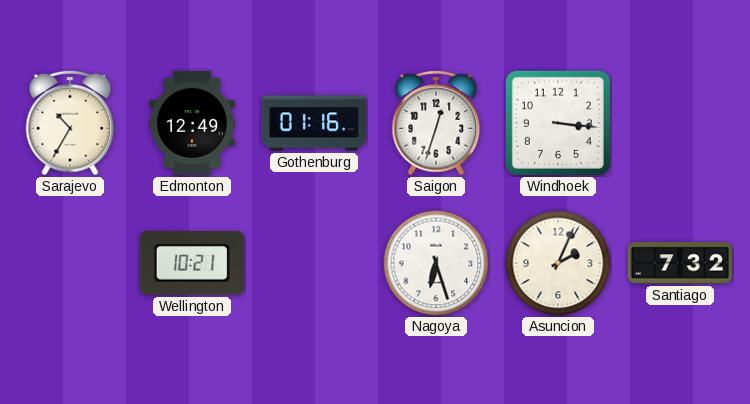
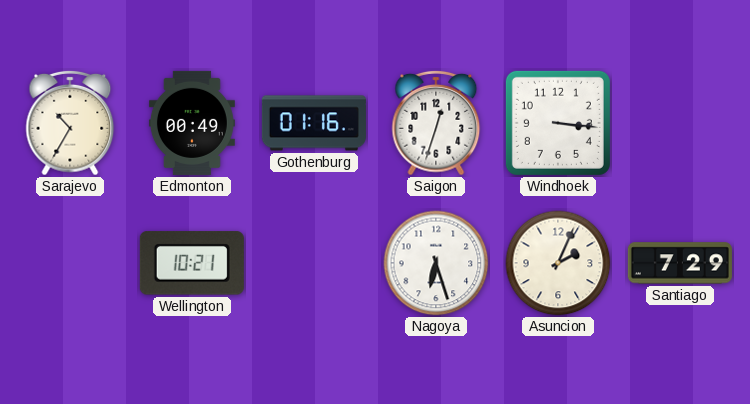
Edmonton: 12:49 -> 00:49
Santiago: 7:32 -> 7:29
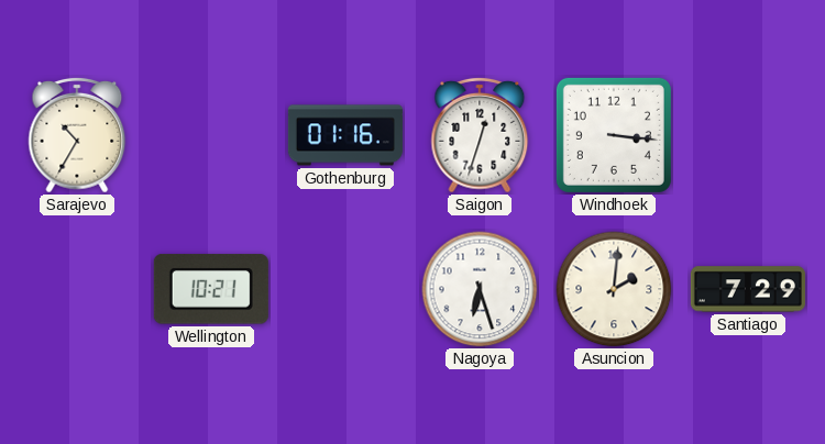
Edmonton: 00:49 -> none
Asuncion: 2:04 -> 2:01
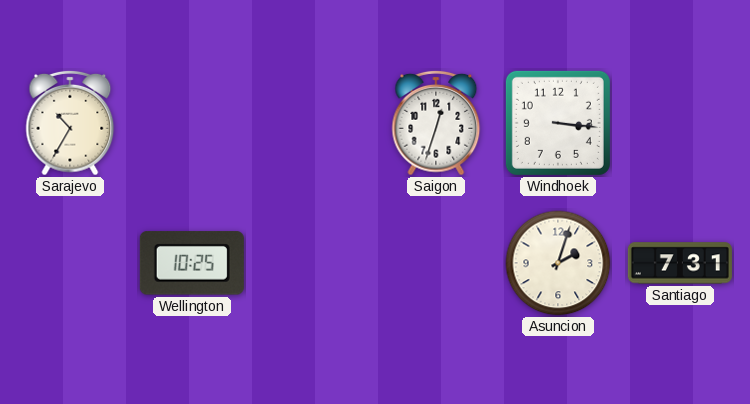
Gothenburg: 01:16 -> none
Wellington: 10:21 -> 10:25
Nagoya: 6:27 -> none
Asuncion: 2:01 -> 2:03
Santiago: 7:29 -> 7:31
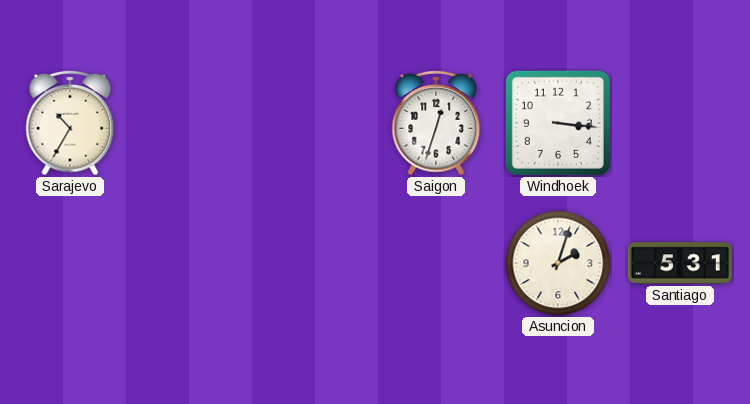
Wellington: 10:25 -> none
Santiago: 7:31 -> 5:31
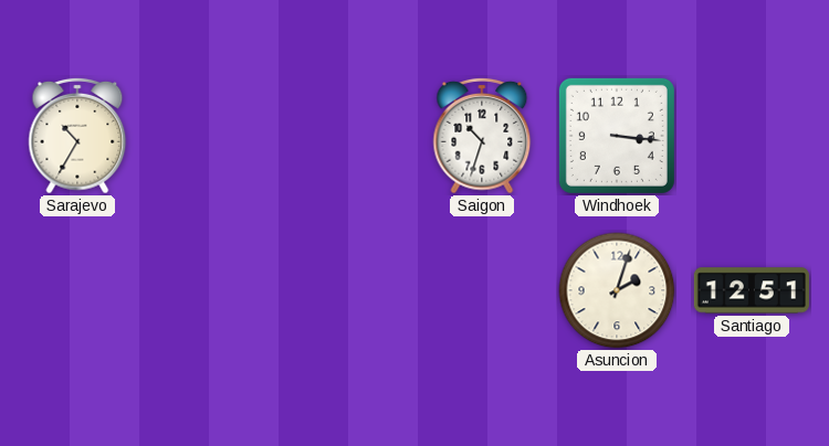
Saigon: 12:33 -> 10:33
Santiago: 5:31 -> 12:51
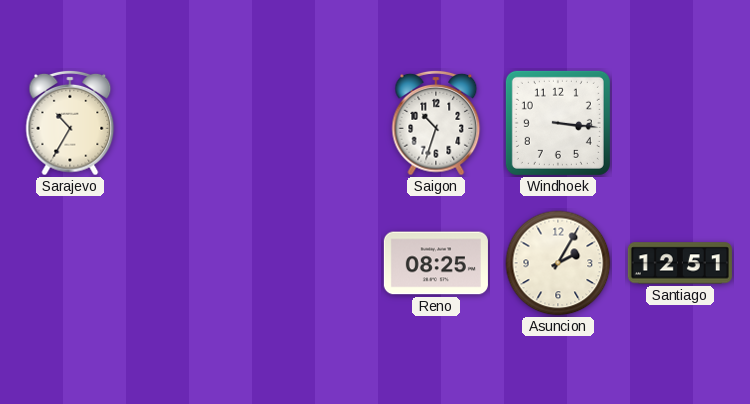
Reno: none -> 08:25
Asuncion: 2:03 -> 2:05
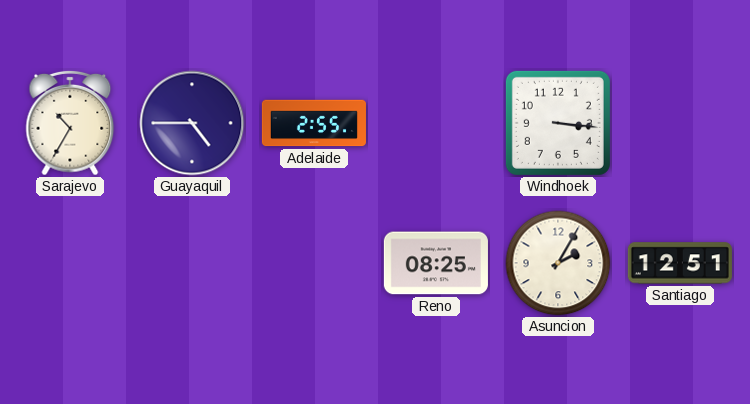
Guayaquil: none -> 4:45
Adelaide: none -> 2:55
Saigon: 10:33 -> none
